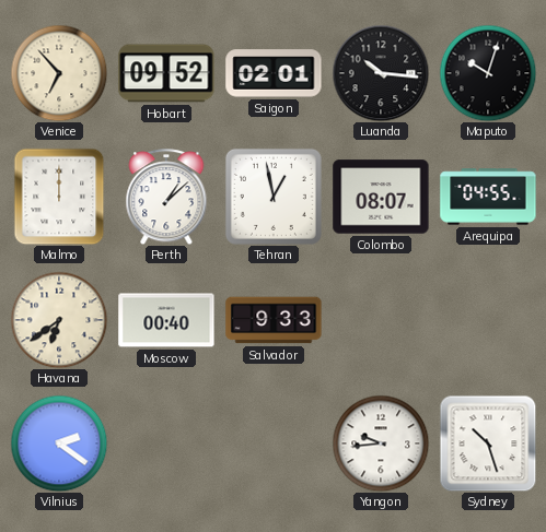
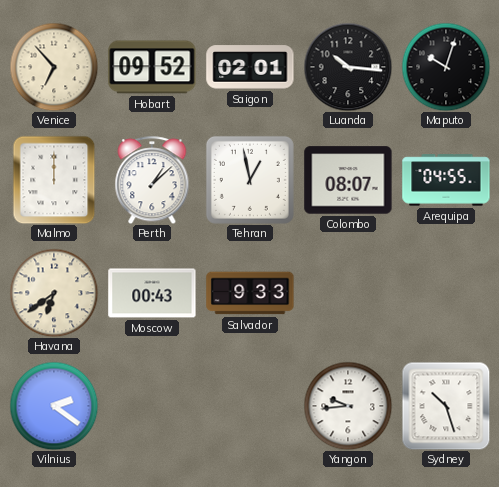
Moscow: 00:40 -> 00:43
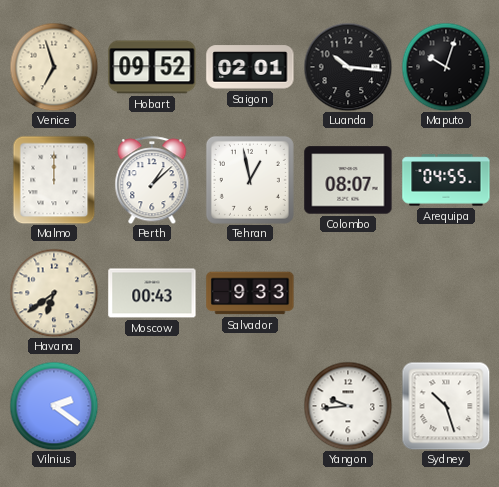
Venice: 6:53 -> 6:57
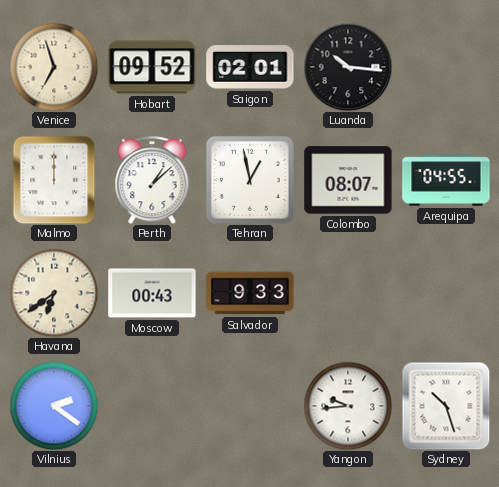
Maputo: 10:03 -> none
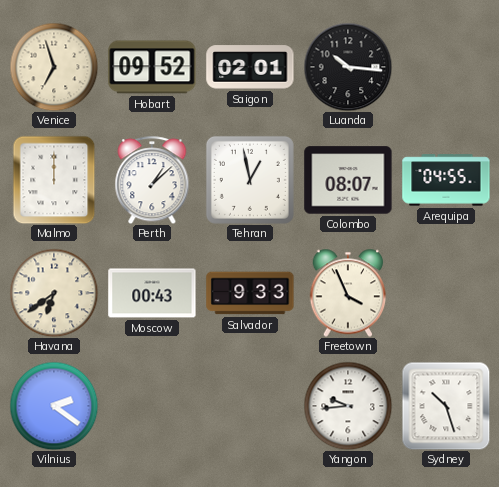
Freetown: none -> 3:56
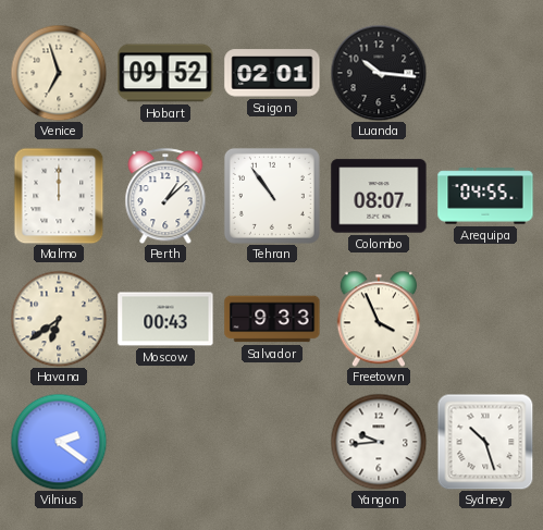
Tehran: 12:58 -> 10:54
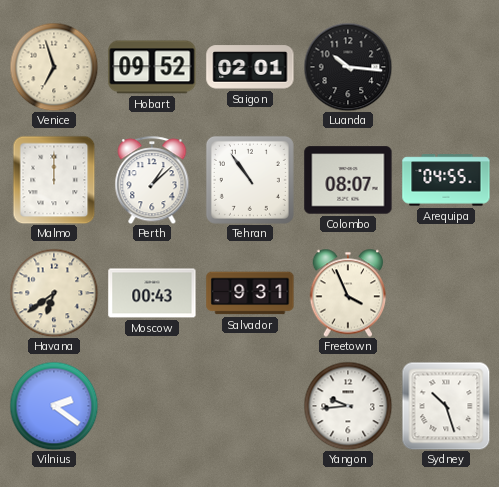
Salvador: 9:33 -> 9:31
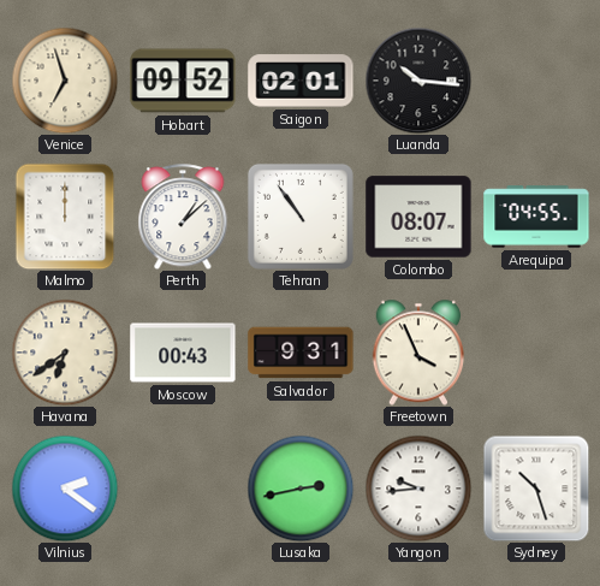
Lusaka: none -> 2:43
